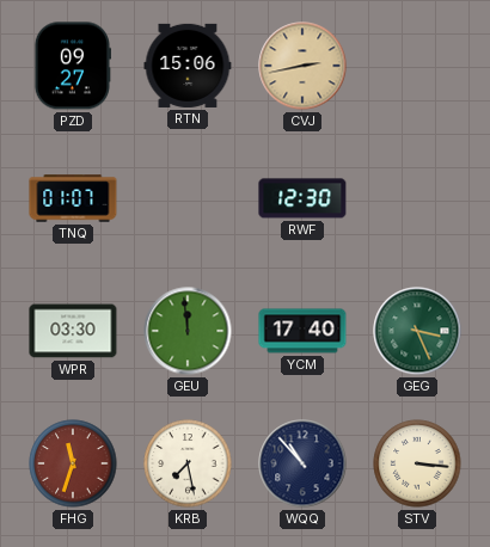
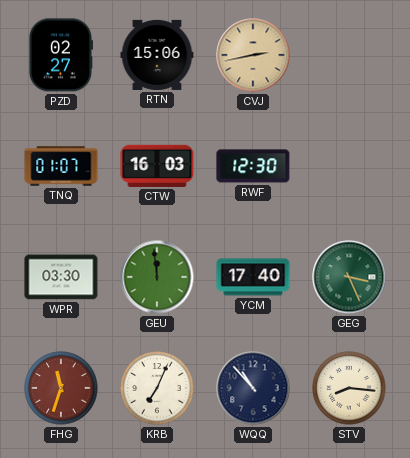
PZD: 09:27 -> 02:27
CTW: none -> 16:03
KRB: 7:28 -> 7:04
STV: 3:16 -> 8:16
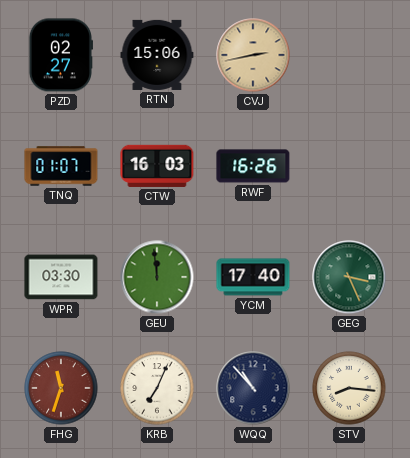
RWF: 12:30 -> 16:26
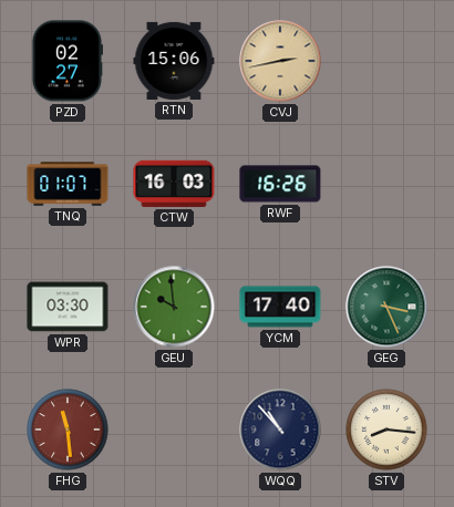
GEU: 11:59 -> 9:59
FHG: 11:33 -> 11:29
KRB: 7:04 -> none
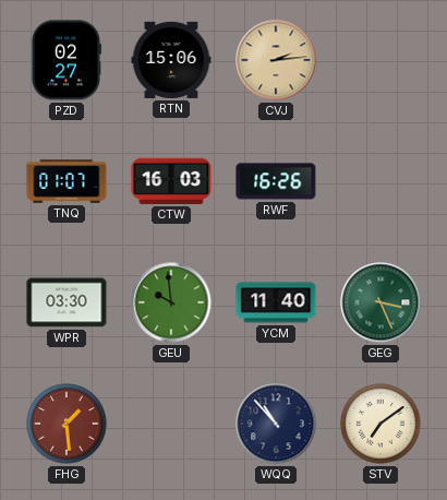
CVJ: 2:43 -> 2:14
YCM: 17:40 -> 11:40
FHG: 11:29 -> 1:29
STV: 8:16 -> 7:09
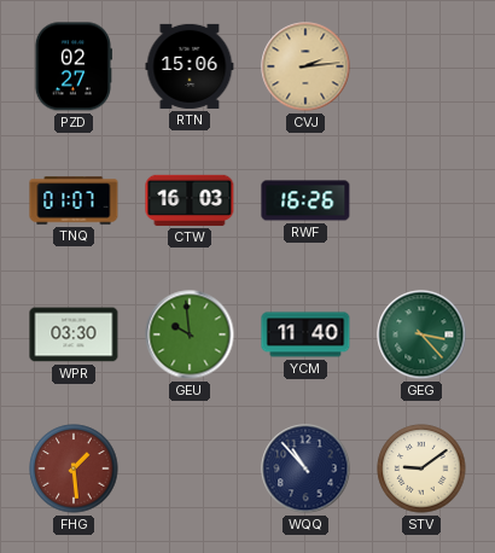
GEG: 3:26 -> 3:23
STV: 7:09 -> 9:09
